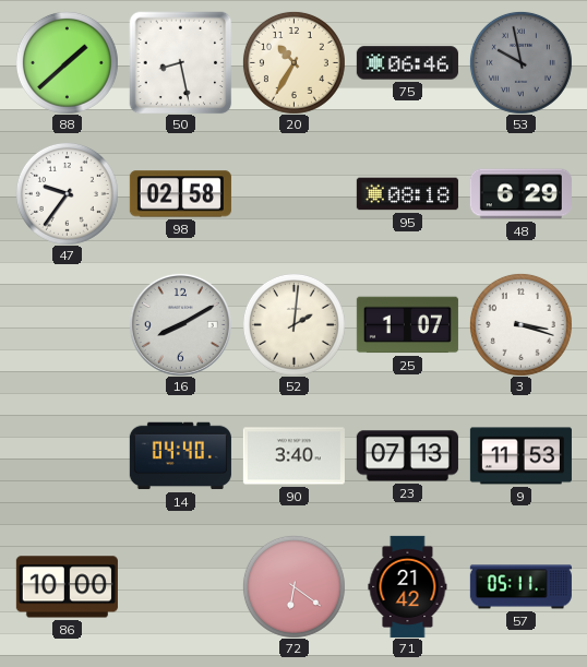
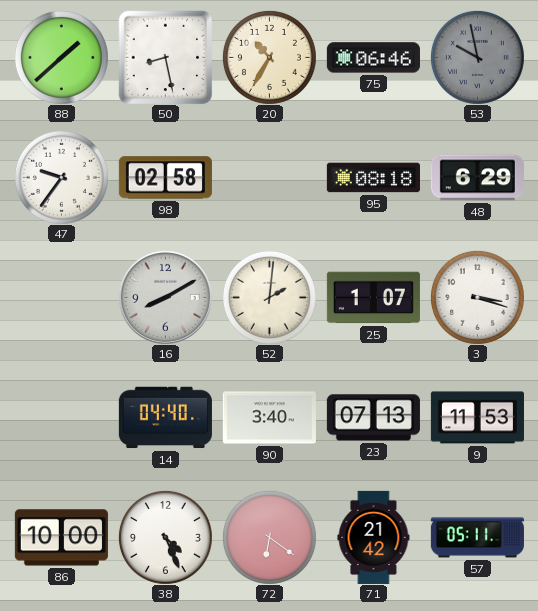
38: none -> 4:26
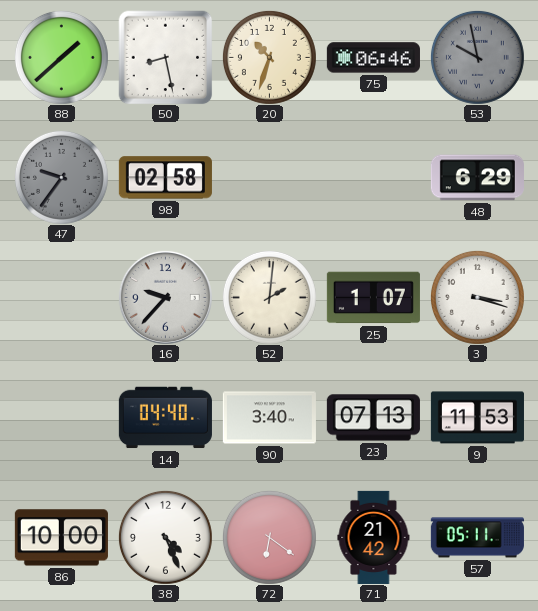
20: 10:35 -> 10:33
47 dial: white -> grey
95: 08:18 -> none
16: 8:10 -> 9:37
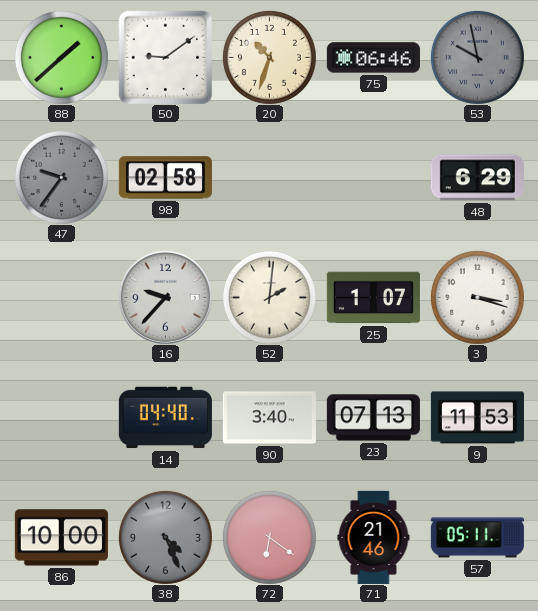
50: 8:28 -> 9:09
38 dial: white -> grey
71: 21:42 -> 21:46
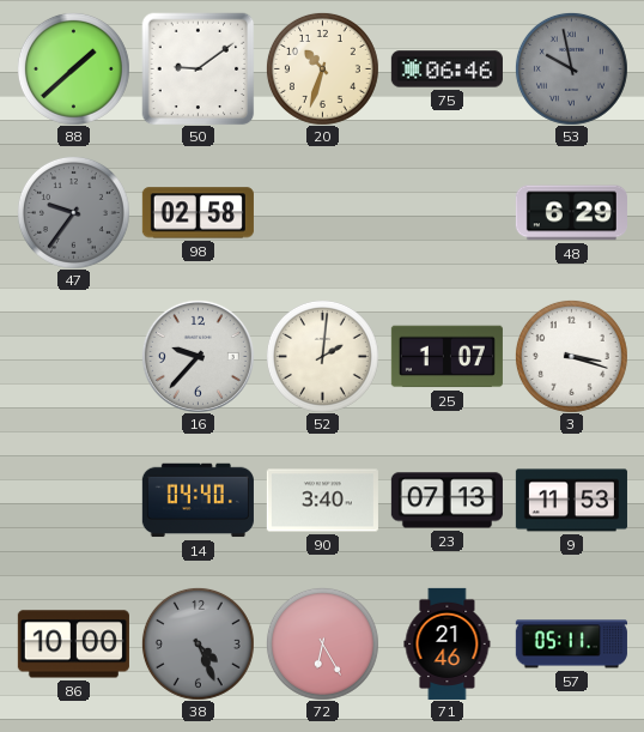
72: 6:21 -> 6:25
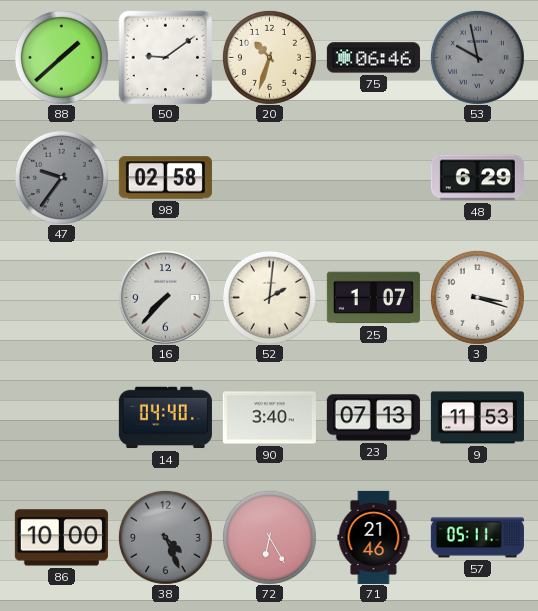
16: 9:37 -> 7:37
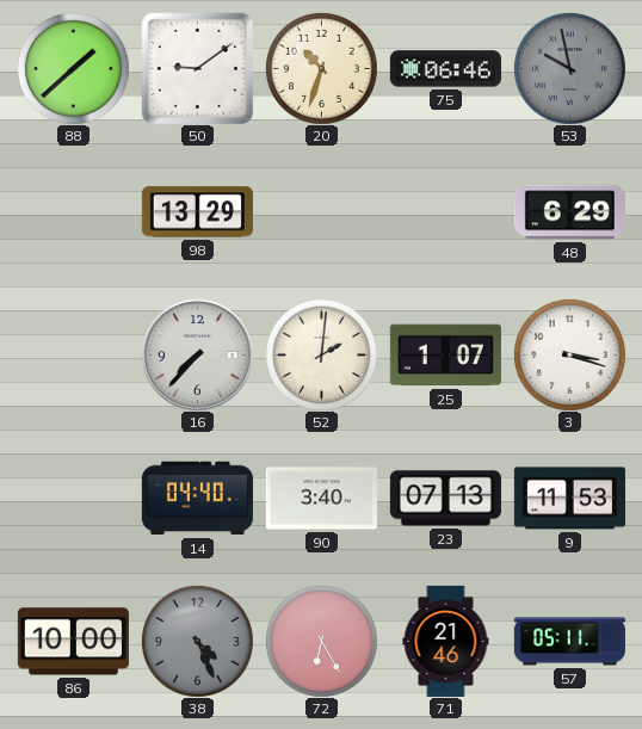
47: 9:36 -> none
98: 02:58 -> 13:29
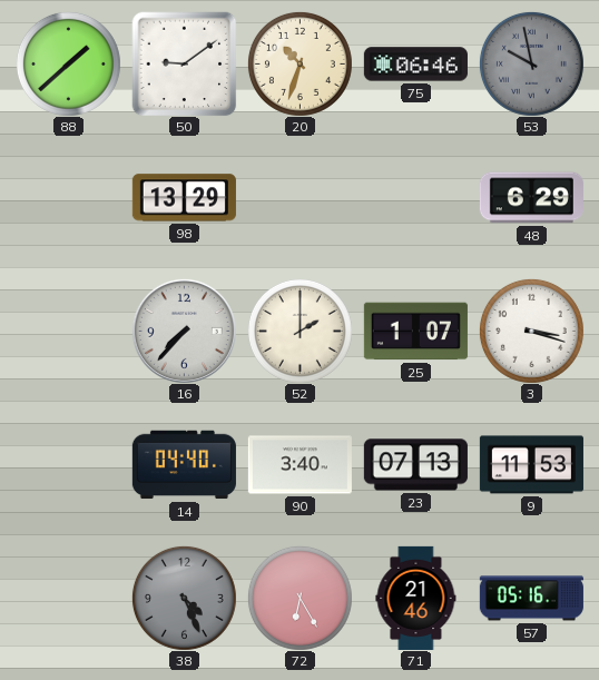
52: 2:01 -> 2:00
86: 10:00 -> none
57: 05:11 -> 05:16
